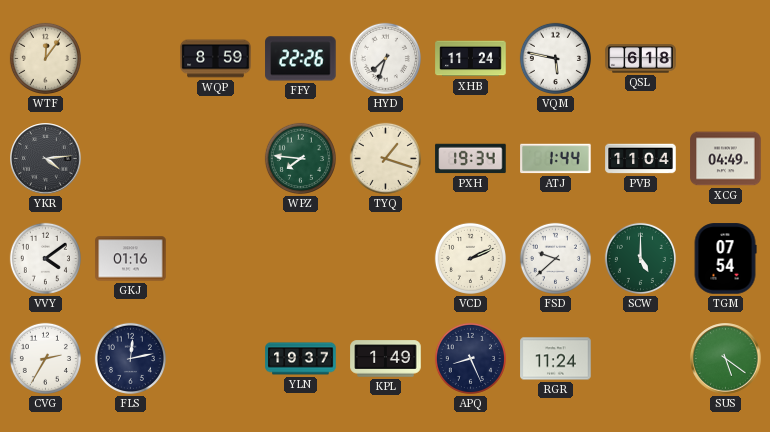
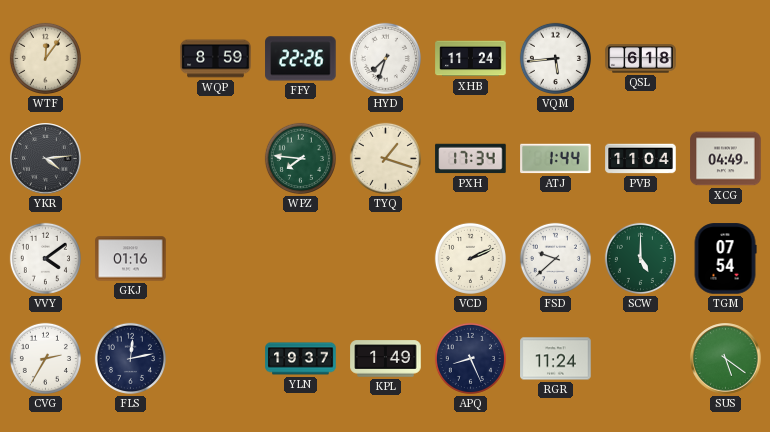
VQM: 5:47 -> 5:44
PXH: 19:34 -> 17:34
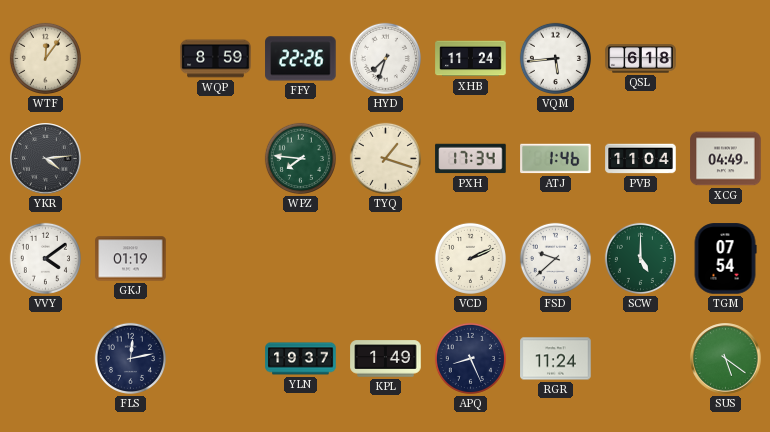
ATJ: 1:44 -> 1:46
GKJ: 01:16 -> 01:19
CVG: 2:35 -> none
